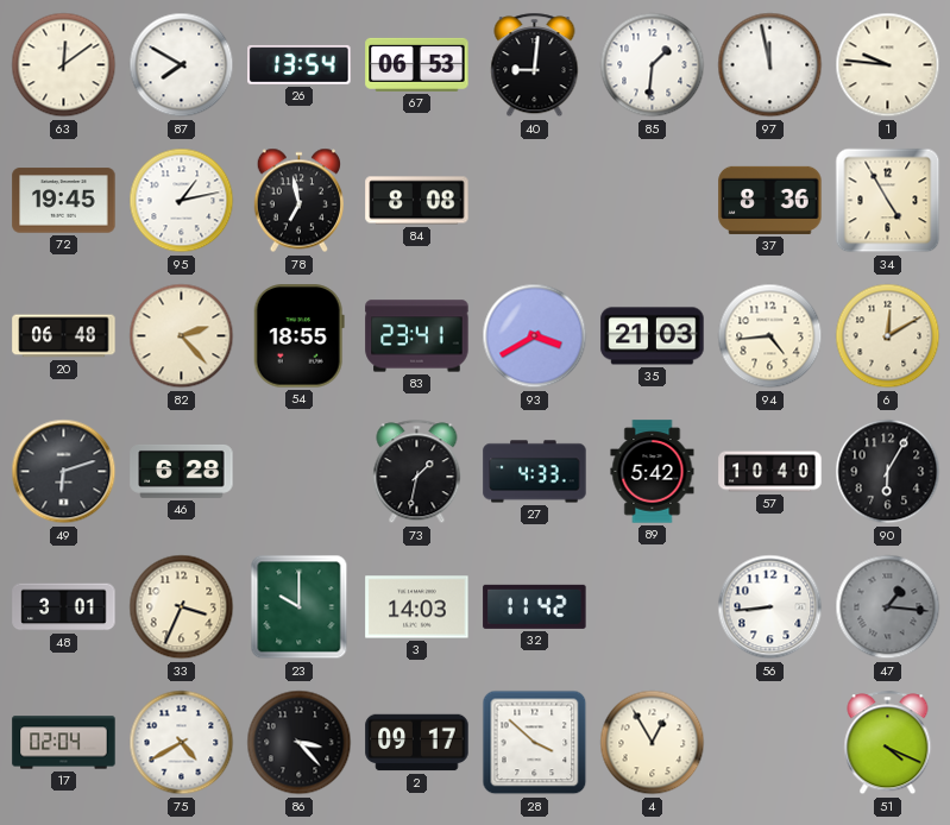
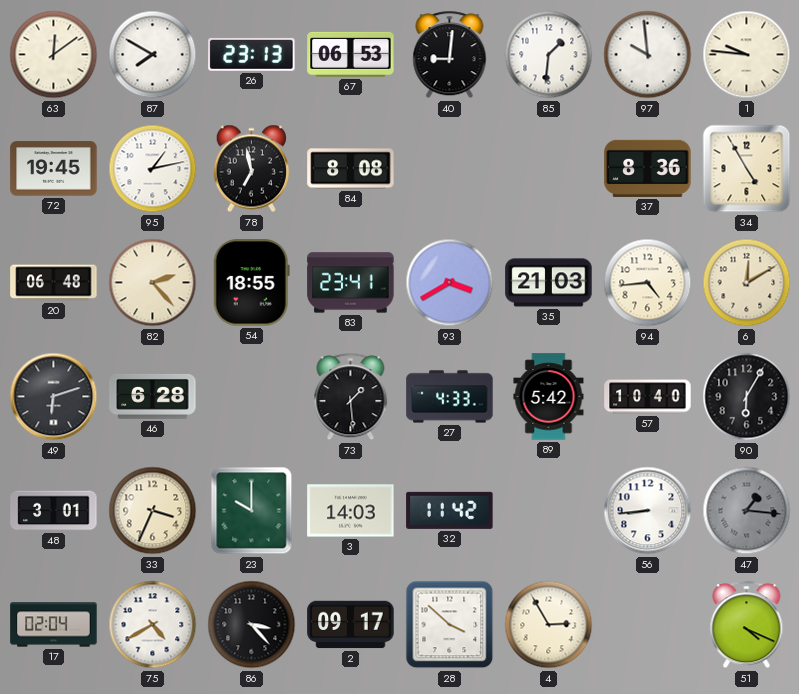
26: 13:54 -> 23:13
97: 11:58 -> 9:59
73: 1:32 -> 1:29
4: 12:55 -> 2:55
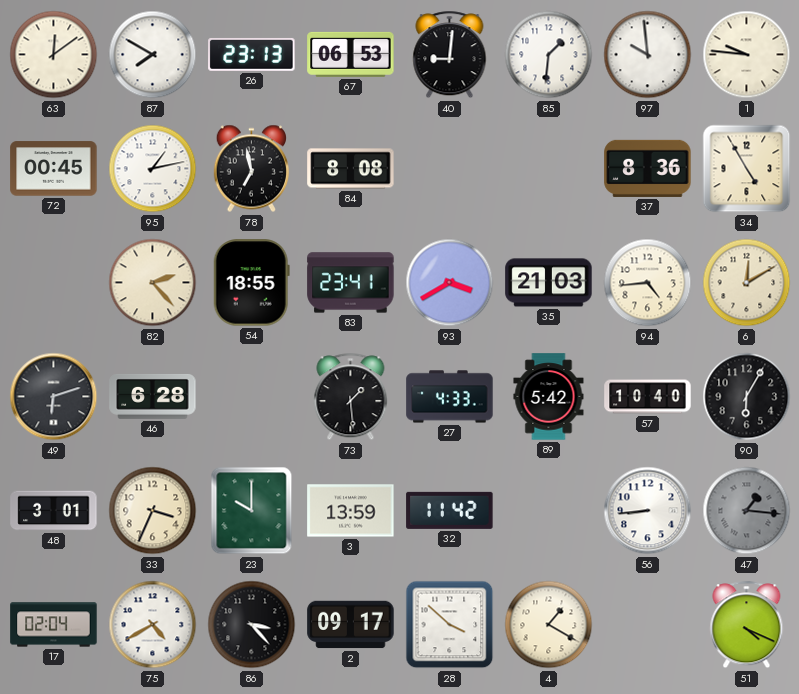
72: 19:45 -> 00:45
20: 06:48 -> none
3: 14:03 -> 13:59
4: 2:55 -> 1:20
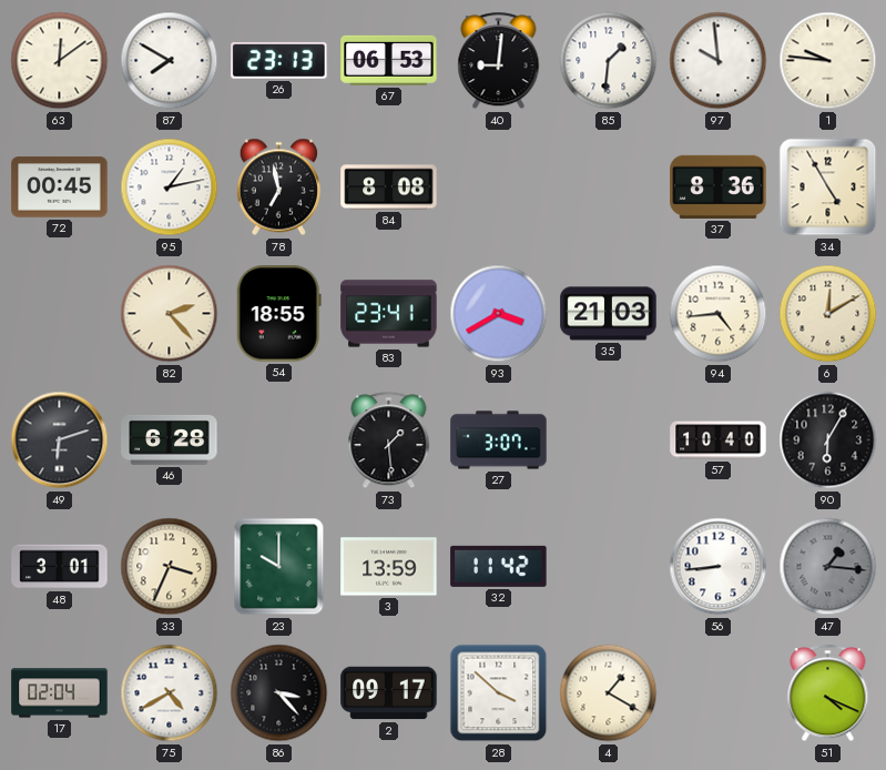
27: 4:33 -> 3:07
89: 5:42 -> none
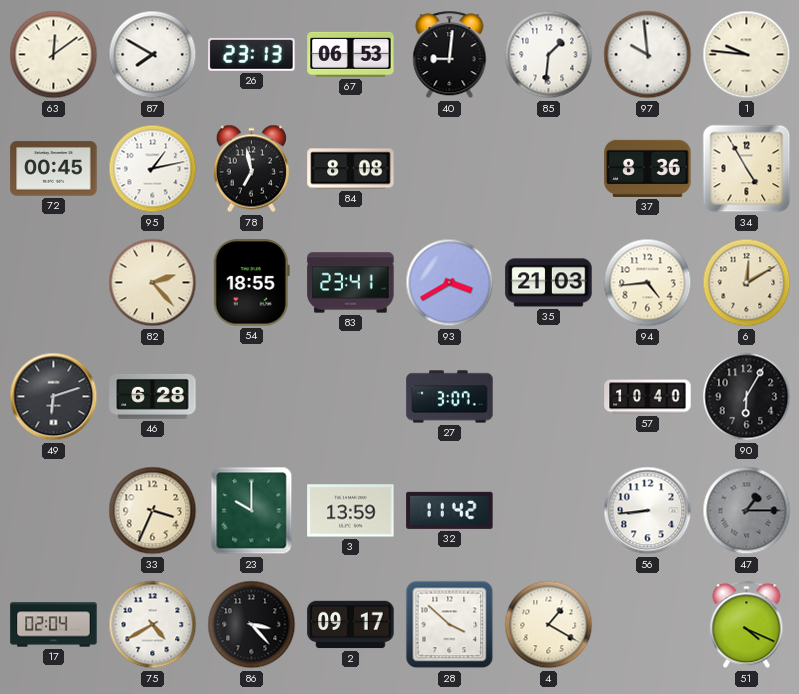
73: 1:29 -> none
48: 3:01 -> none
47: 1:16 -> 1:15
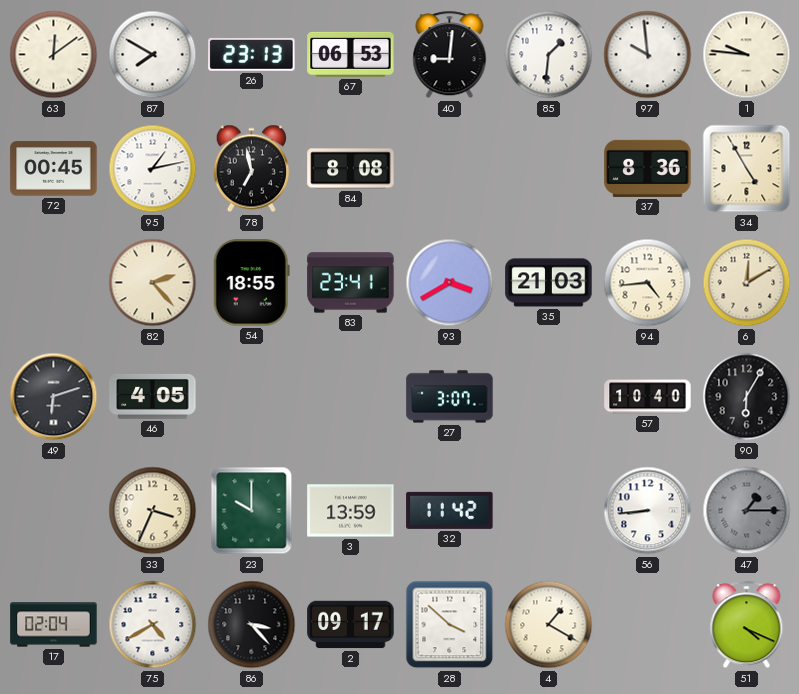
46: 6:28 -> 4:05
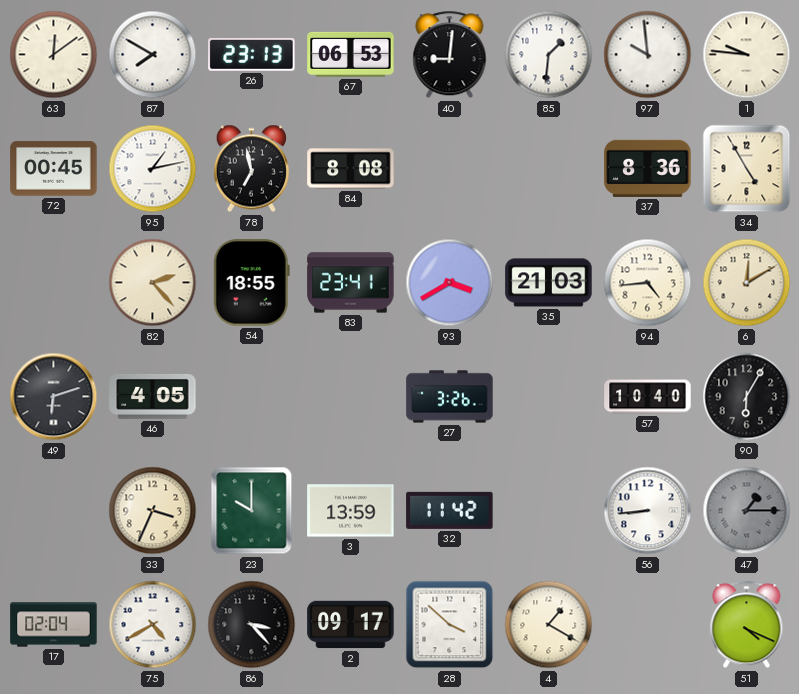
27: 3:07 -> 3:26
